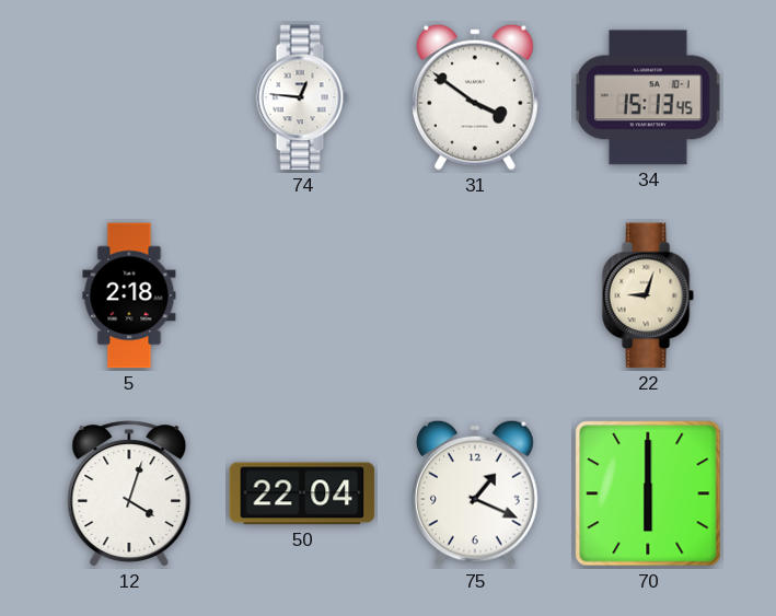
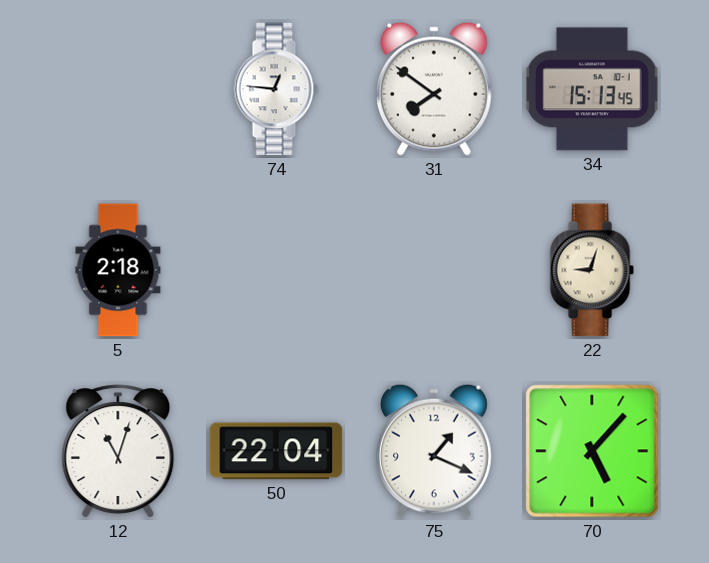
31: 3:51 -> 7:51
12: 4:03 -> 11:03
70: 6:00 -> 5:07
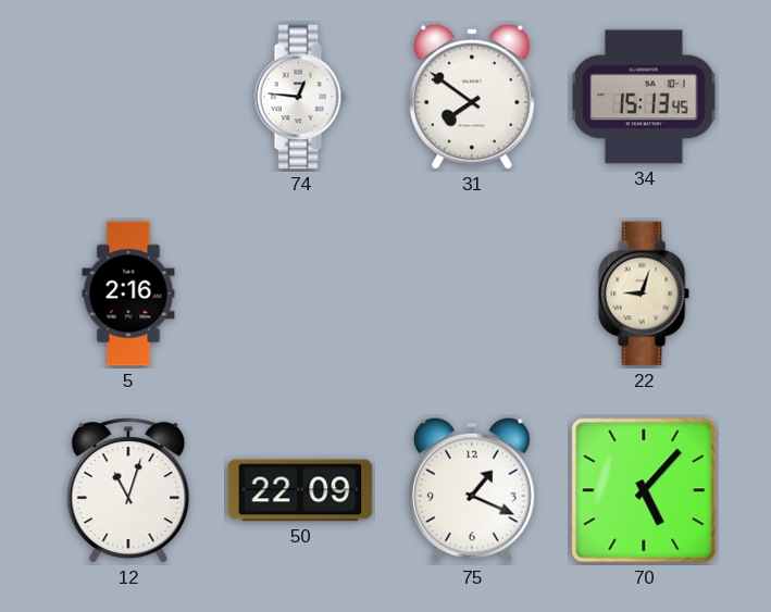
5: 2:18 -> 2:16
50: 22:04 -> 22:09
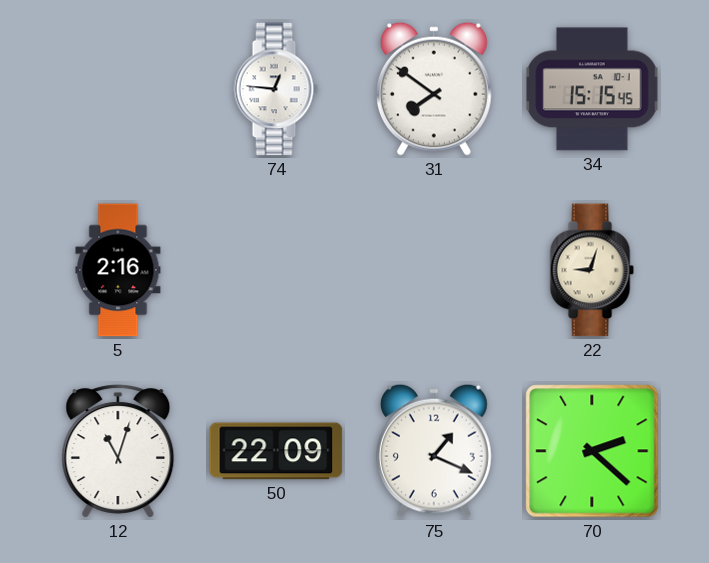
34: 15:13 -> 15:15
70: 5:07 -> 2:22
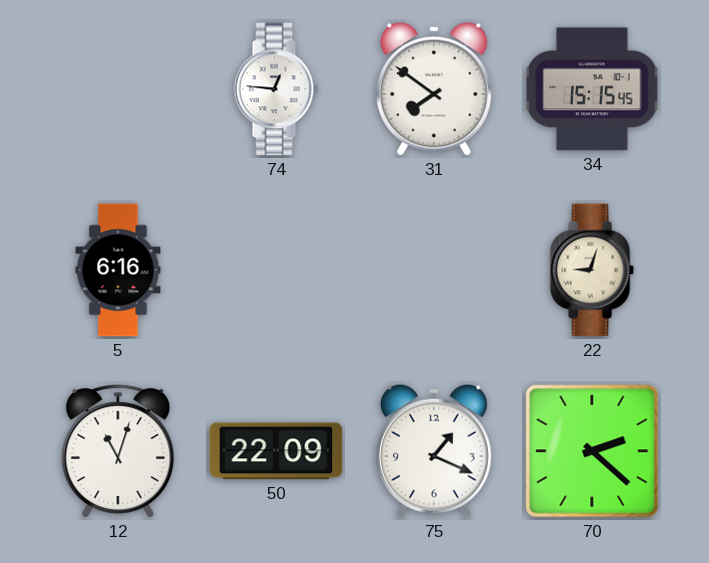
5: 2:16 -> 6:16
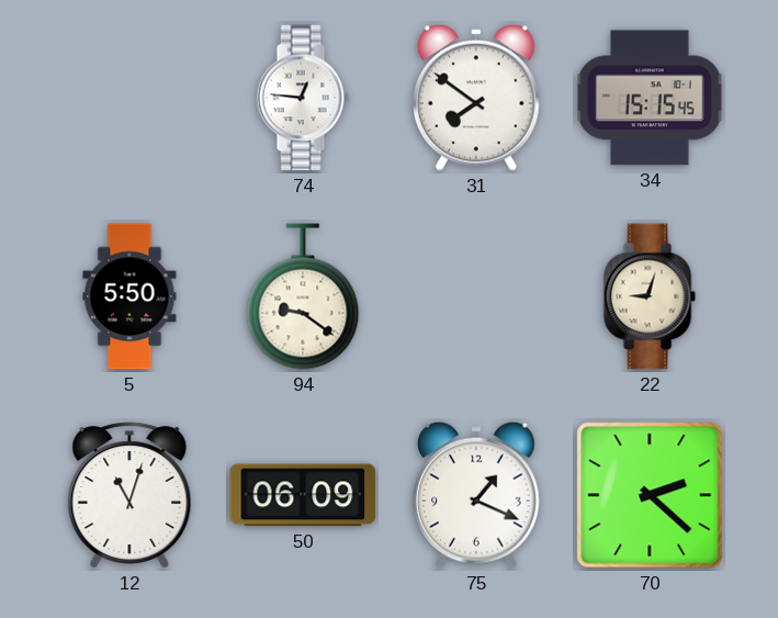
5: 6:16 -> 5:50
94: none -> 9:21
50: 22:09 -> 06:09
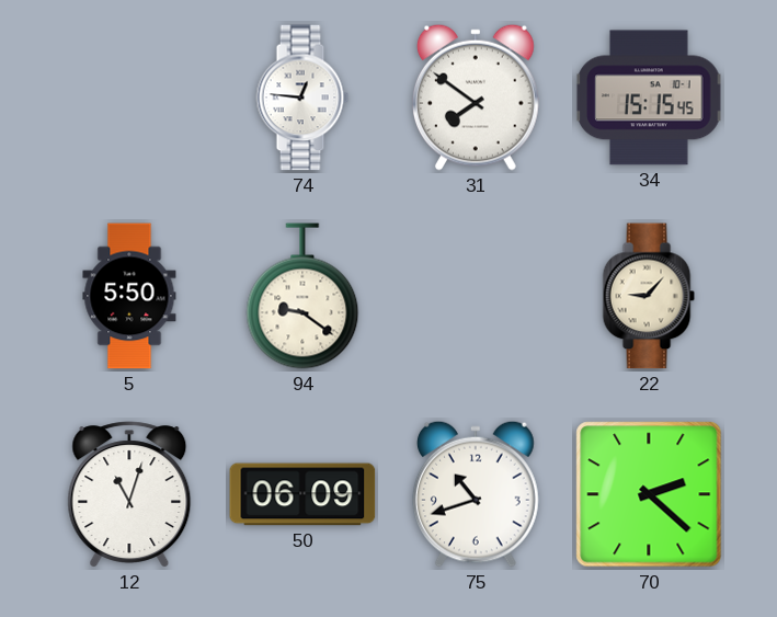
22: 9:03 -> 9:07
75: 1:19 -> 10:42
